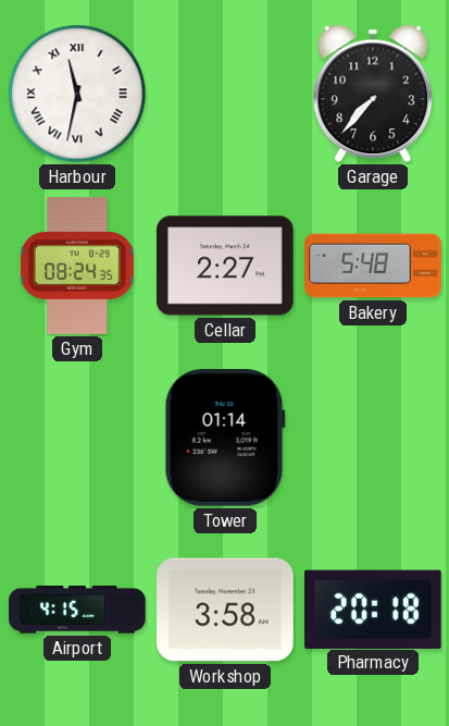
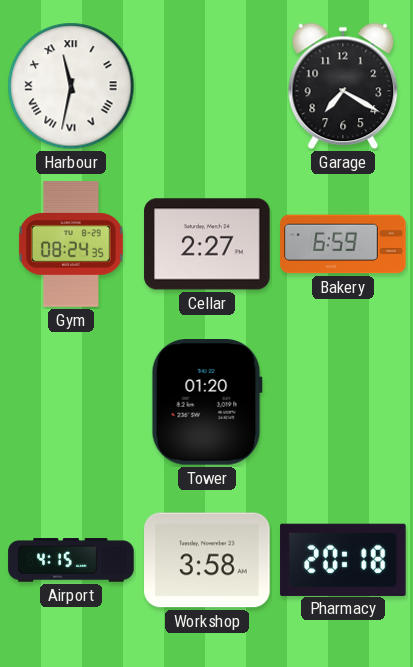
Garage: 7:37 -> 7:20
Bakery: 5:48 -> 6:59
Tower: 01:14 -> 01:20
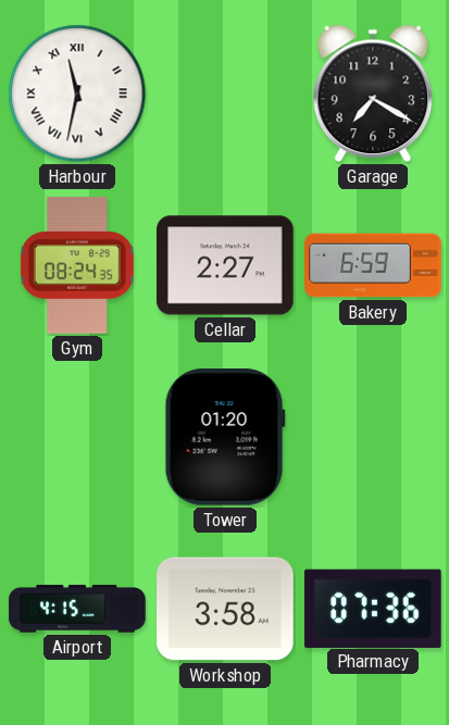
Pharmacy: 20:18 -> 07:36
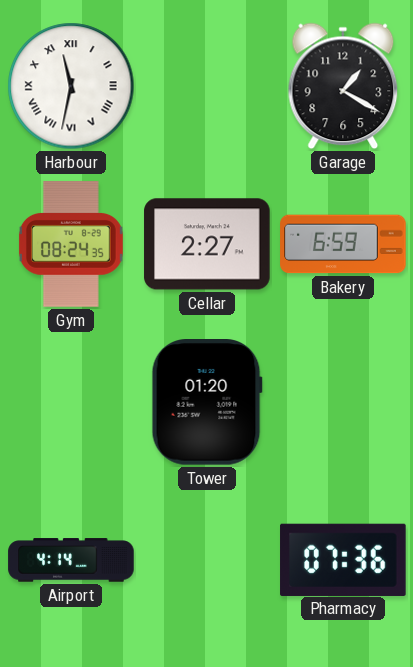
Garage: 7:20 -> 1:20
Airport: 4:15 -> 4:14
Workshop: 3:58 -> none
